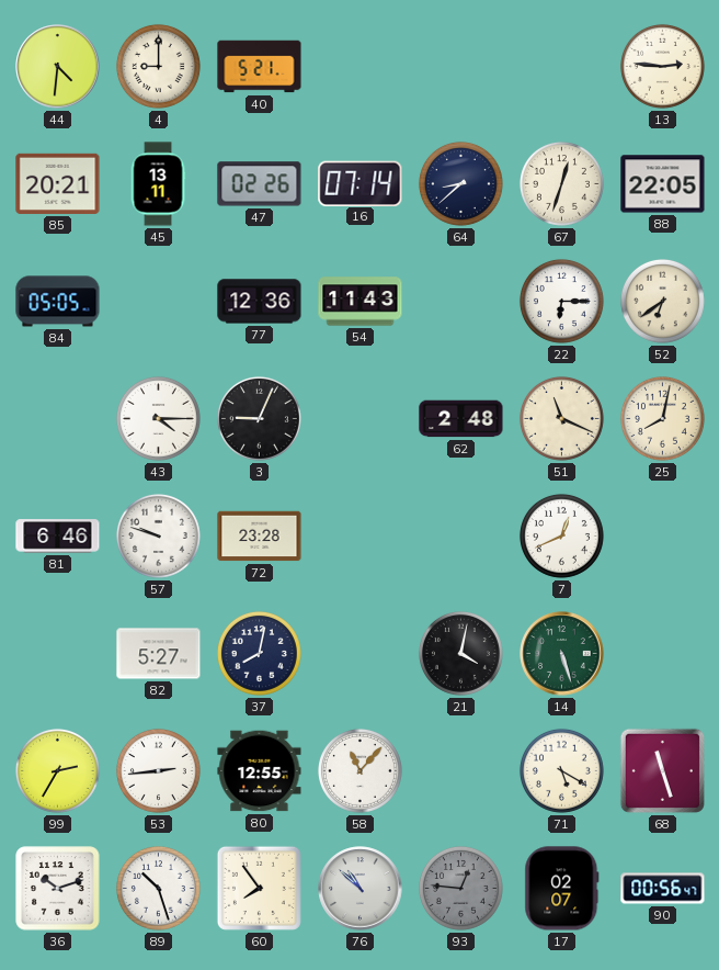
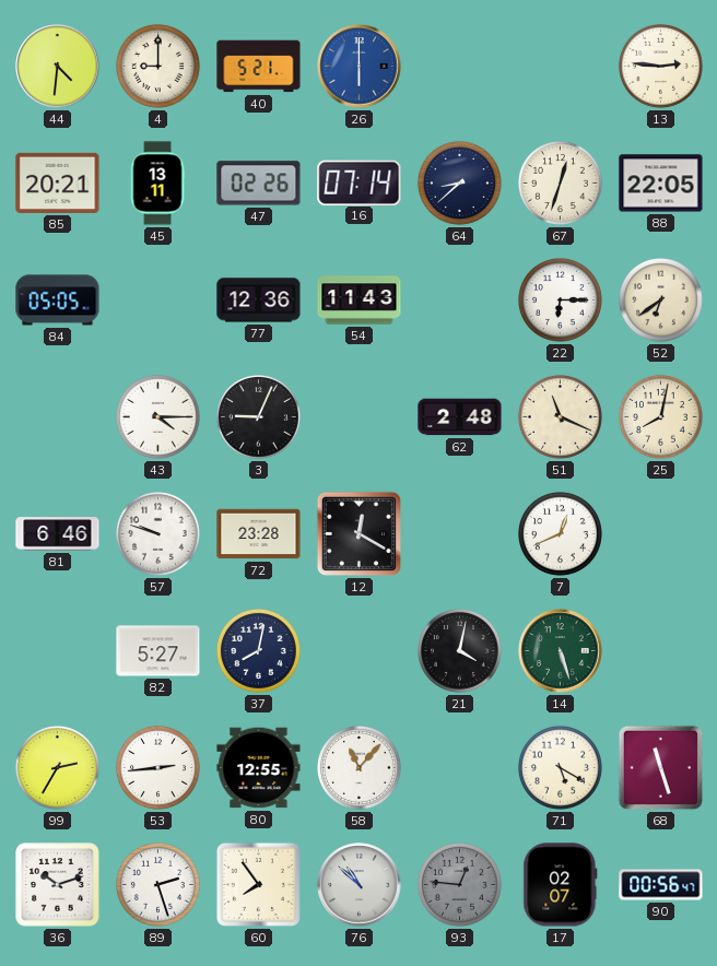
26: none -> 6:00
12: none -> 12:20
89: 10:27 -> 2:27
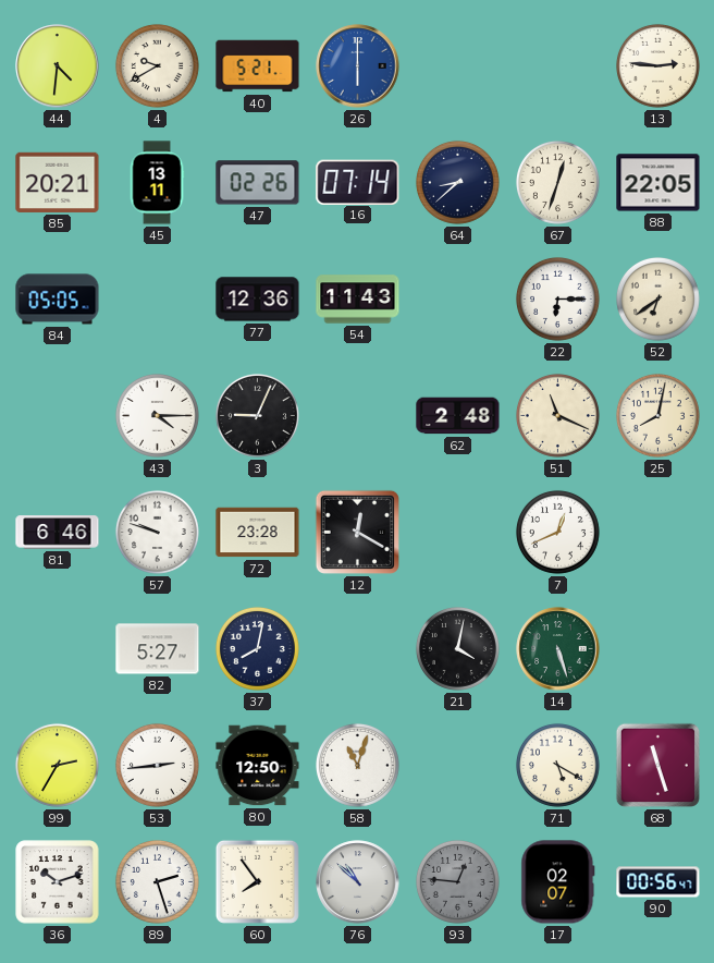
4: 9:00 -> 9:40
80: 12:55 -> 12:50
58: 11:07 -> 11:03
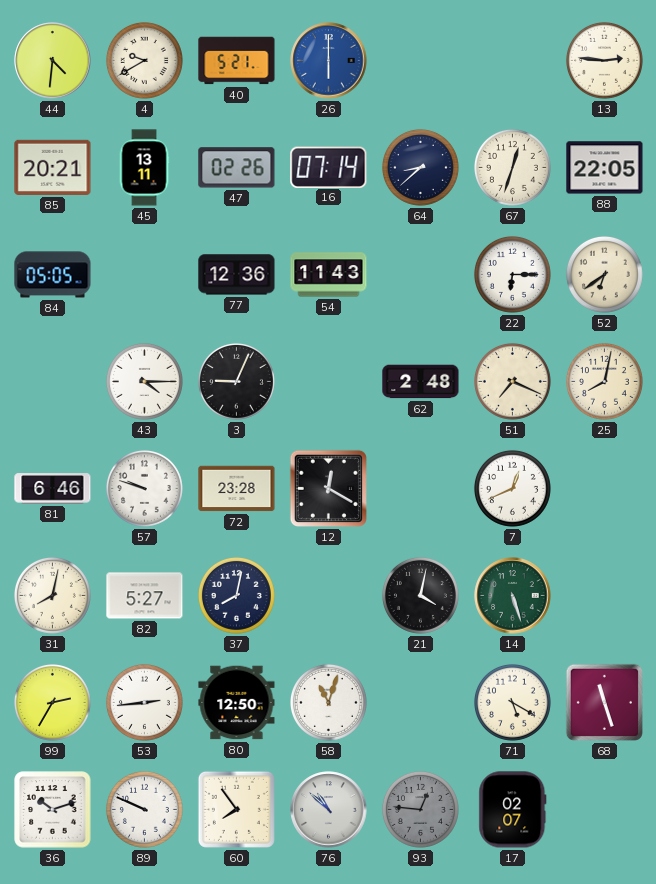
51: 11:19 -> 7:19
31: none -> 8:02
89: 2:27 -> 9:49
90: 00:56 -> none
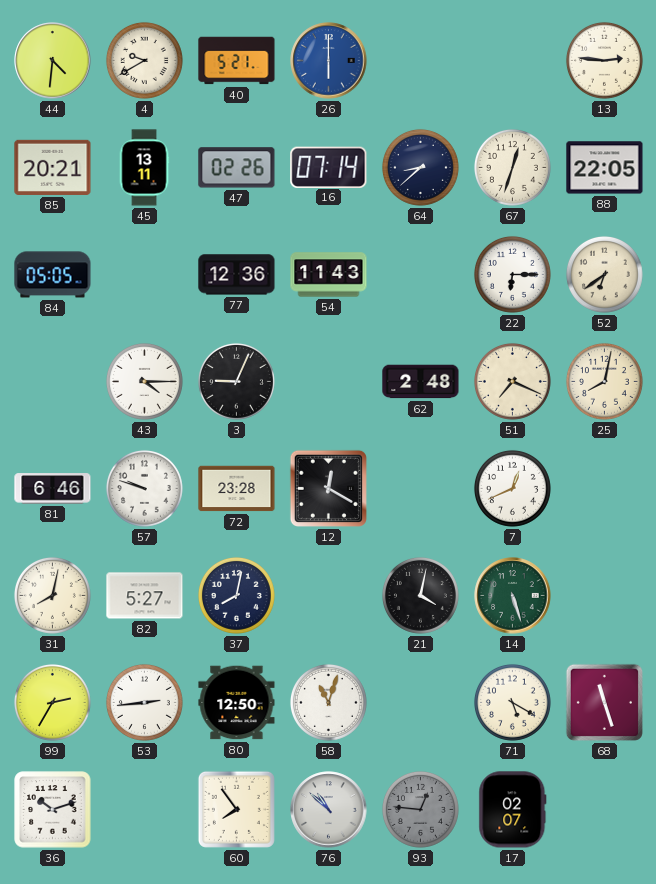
89: 9:49 -> none
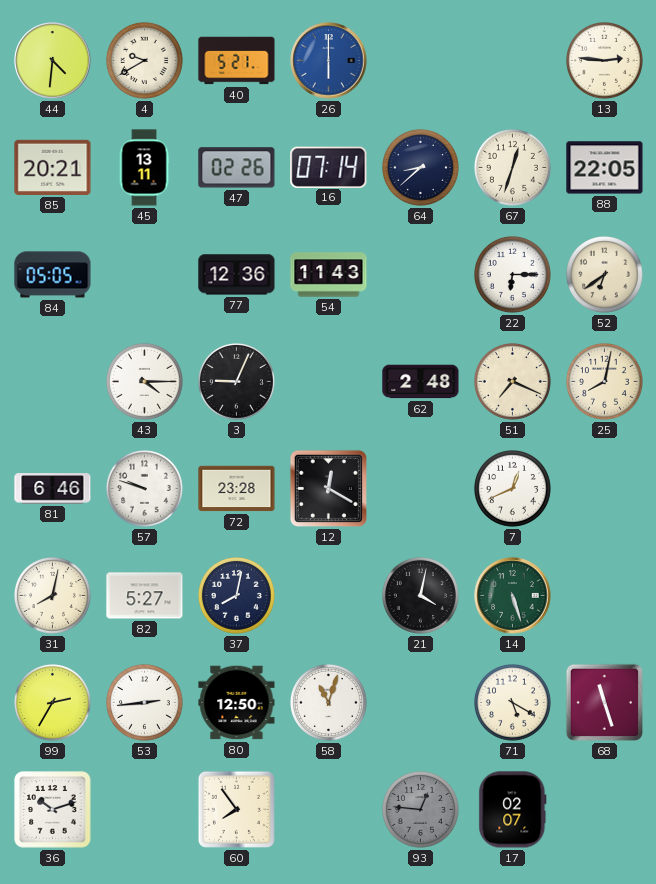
76: 10:52 -> none
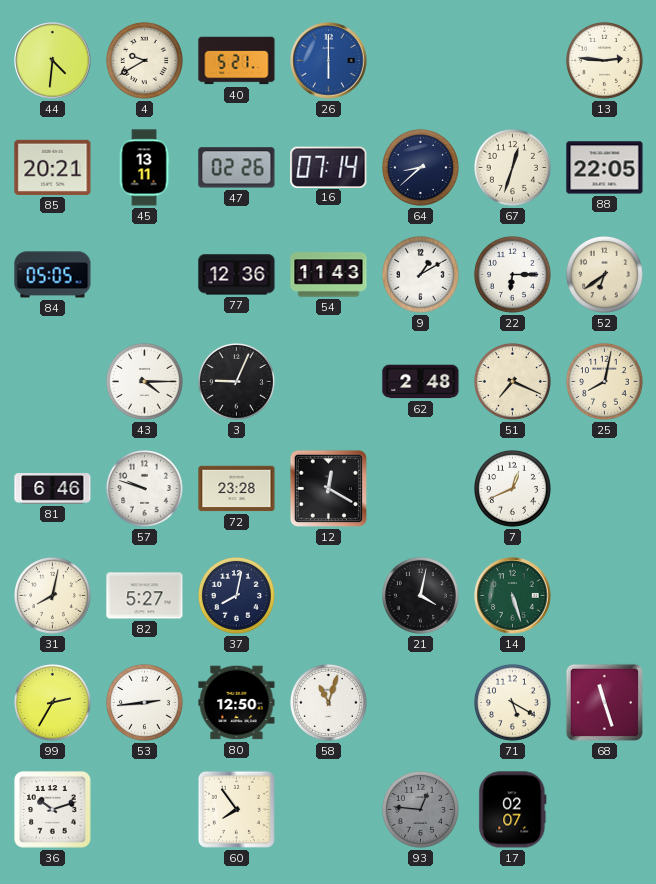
9: none -> 1:10
